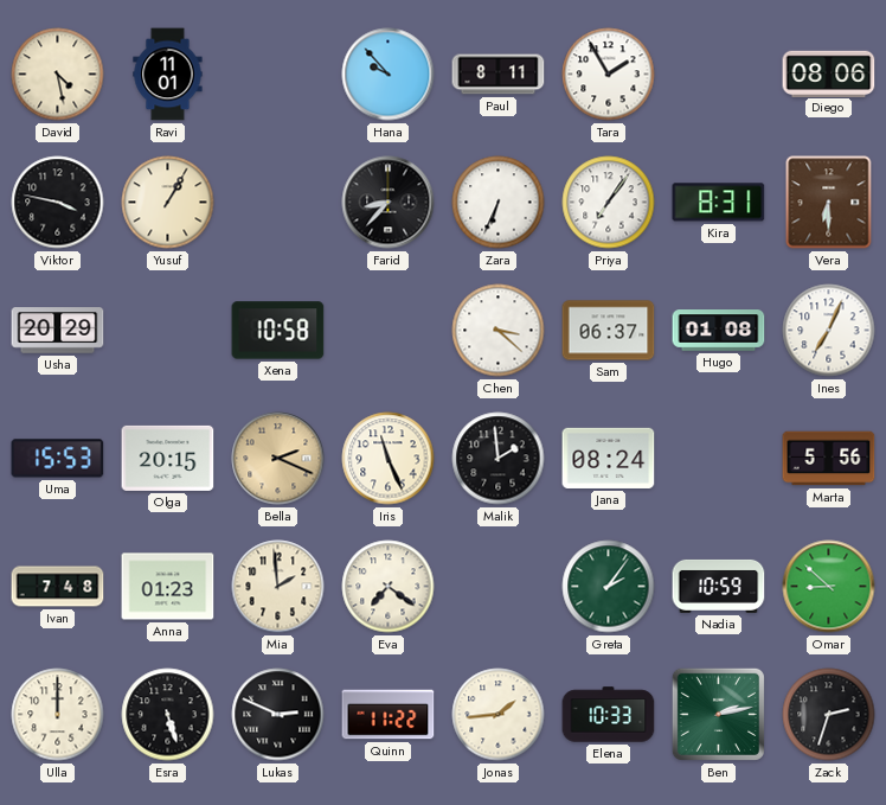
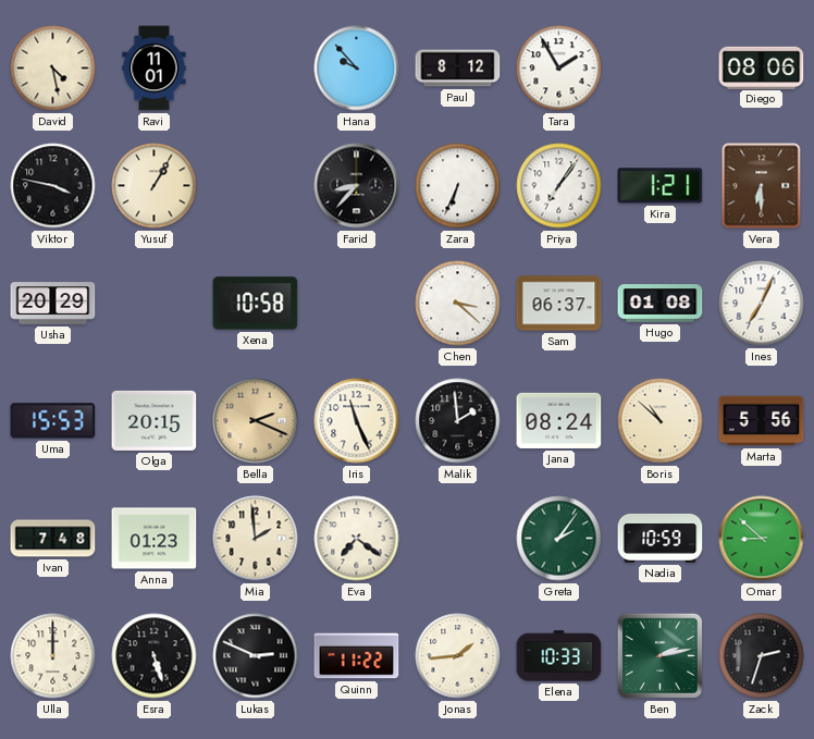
Paul: 8:11 -> 8:12
Kira: 8:31 -> 1:21
Boris: none -> 10:52
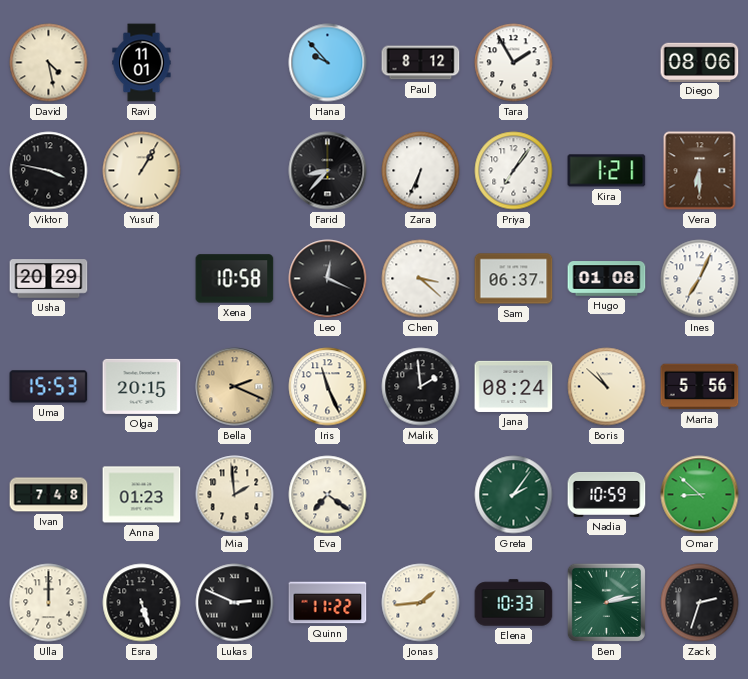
Leo: none -> 12:19
